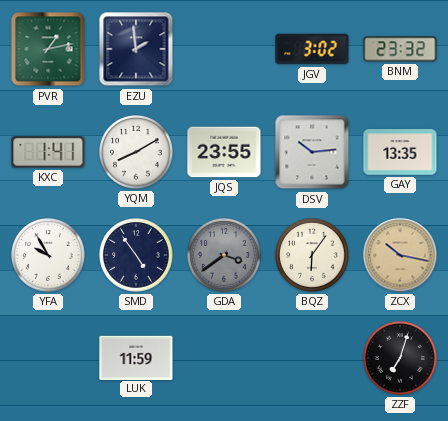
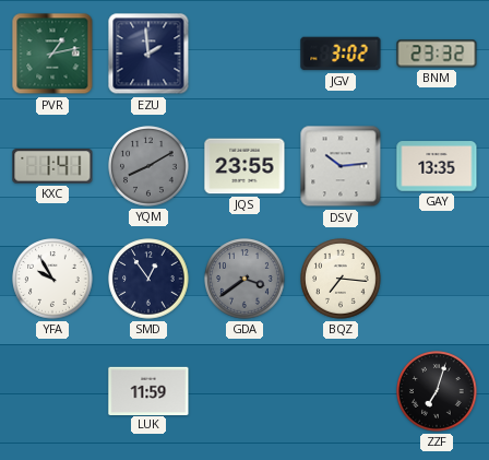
YQM dial: white -> grey
SMD: 4:54 -> 12:54
BQZ: 6:06 -> 7:16
ZCX: 10:17 -> none
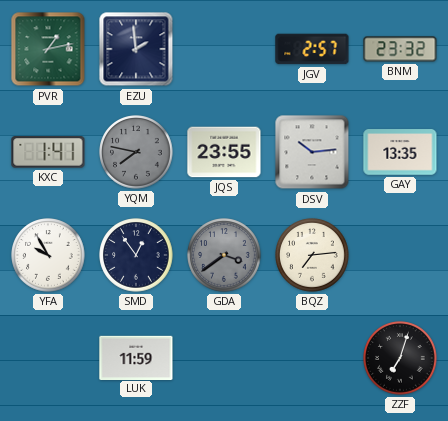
JGV: 3:02 -> 2:57
YQM: 8:10 -> 7:47
BQZ: 7:16 -> 7:14
